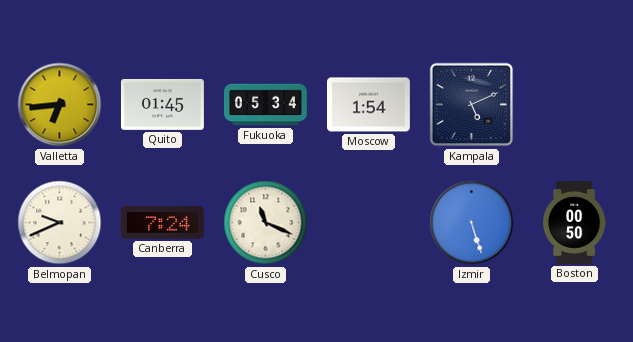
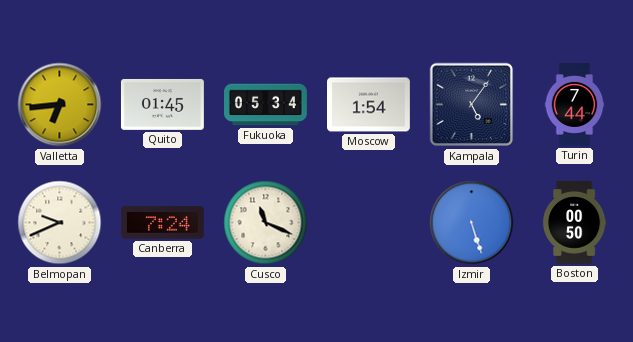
Kampala: 5:11 -> 5:06
Turin: none -> 7:44
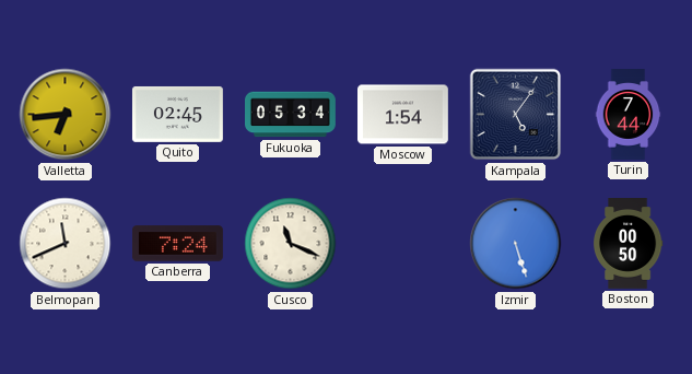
Quito: 01:45 -> 02:45
Belmopan: 9:41 -> 11:41
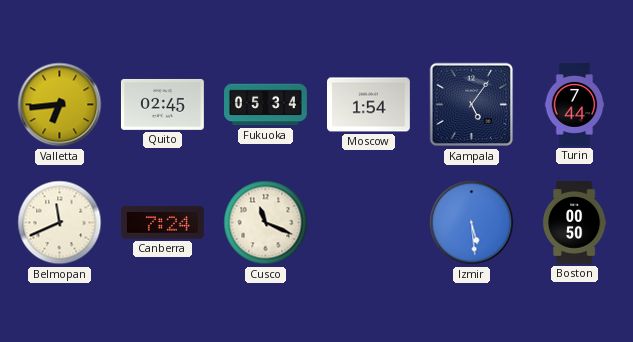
Izmir: 5:27 -> 5:29
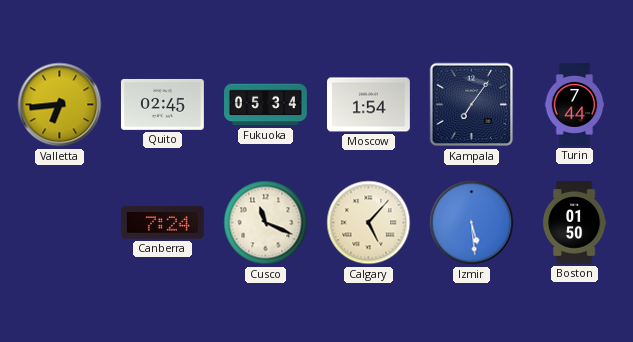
Kampala: 5:06 -> 7:06
Belmopan: 11:41 -> none
Calgary: none -> 5:07
Boston: 00:50 -> 01:50
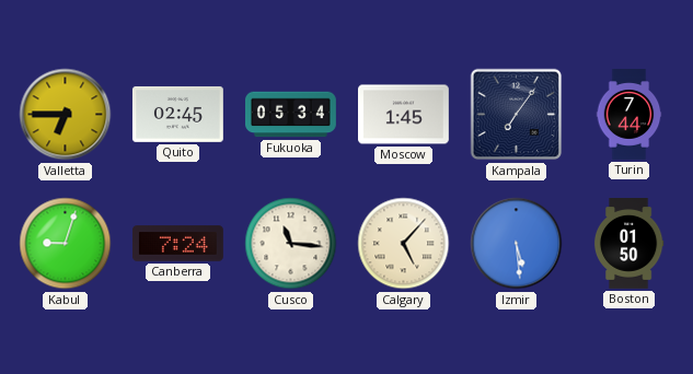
Valletta: 6:44 -> 6:45
Moscow: 1:54 -> 1:45
Kabul: none -> 9:03
Cusco: 11:19 -> 11:16
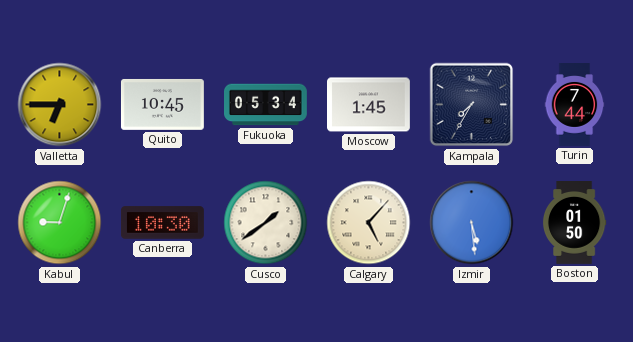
Quito: 02:45 -> 10:45
Kampala: 7:06 -> 7:35
Canberra: 7:24 -> 10:30
Cusco: 11:16 -> 1:39
